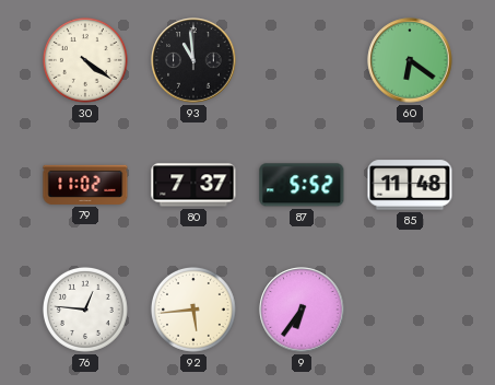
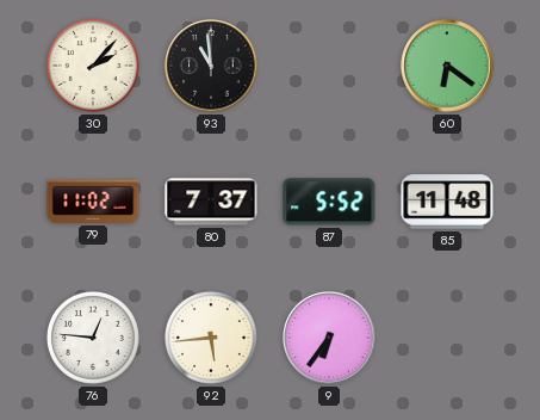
30: 4:21 -> 2:07
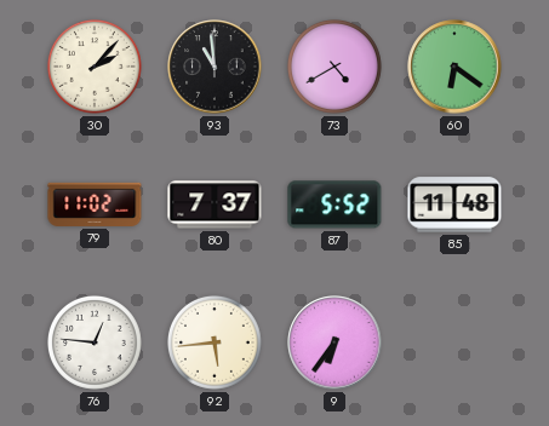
73: none -> 4:40
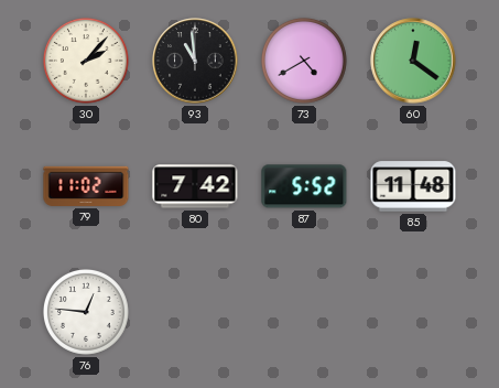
60: 6:21 -> 12:21
80: 7:37 -> 7:42
92: 5:44 -> none
9: 6:36 -> none
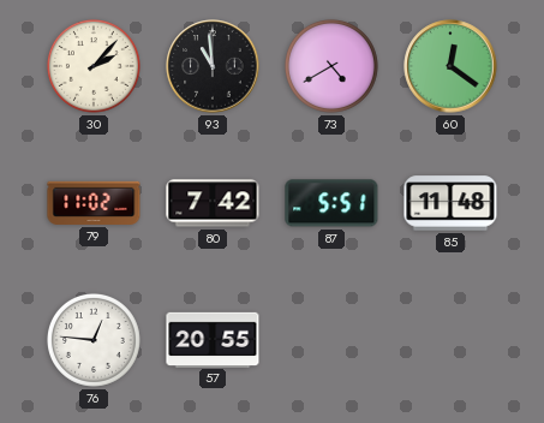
87: 5:52 -> 5:51
57: none -> 20:55
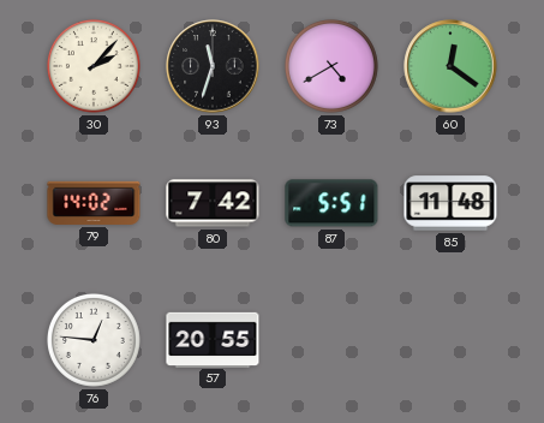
93: 10:59 -> 11:33
79: 11:02 -> 14:02
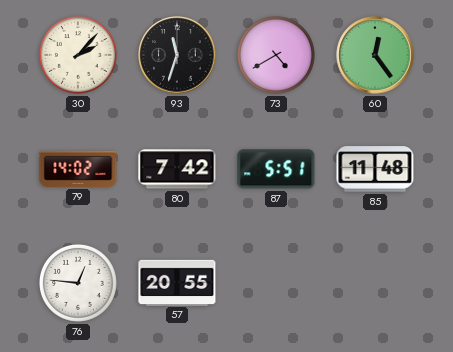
60: 12:21 -> 12:24
